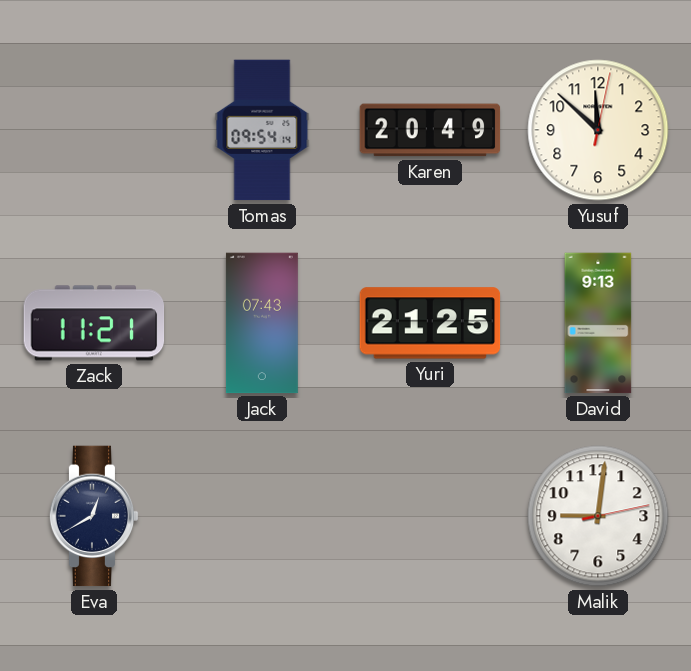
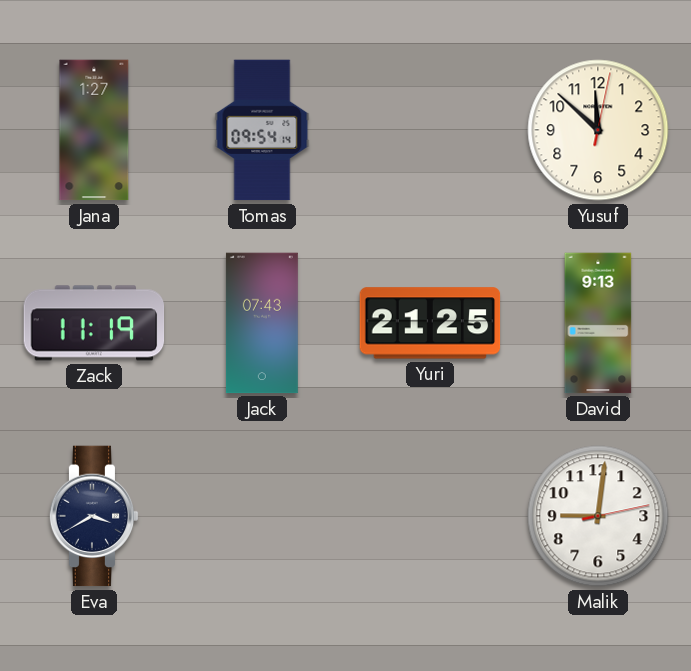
Jana: none -> 1:27
Karen: 20:49 -> none
Zack: 11:21 -> 11:19
Eva: 12:40 -> 3:40
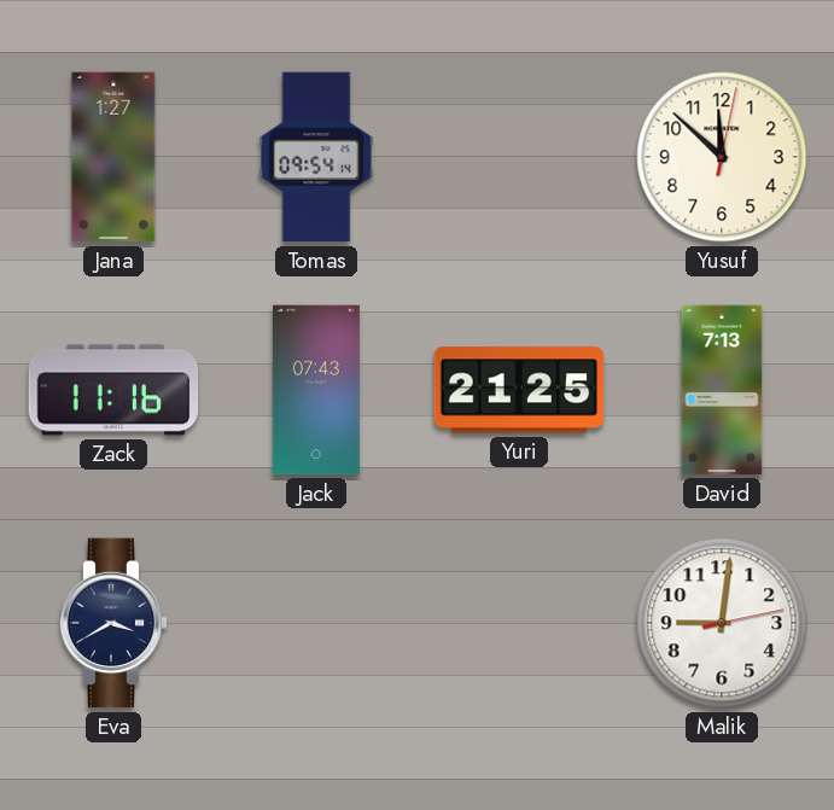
Zack: 11:19 -> 11:16
David: 9:13 -> 7:13
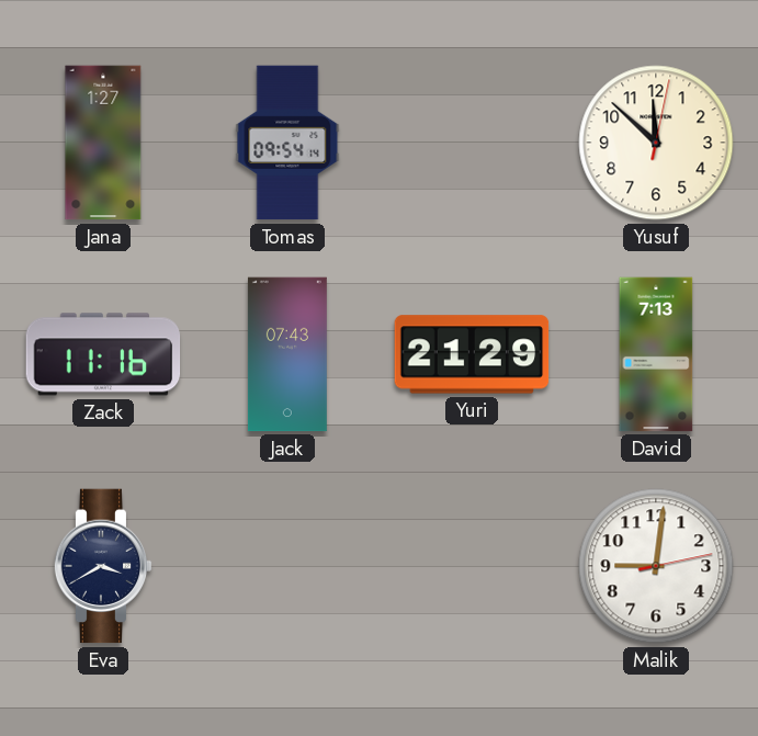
Yuri: 21:25 -> 21:29
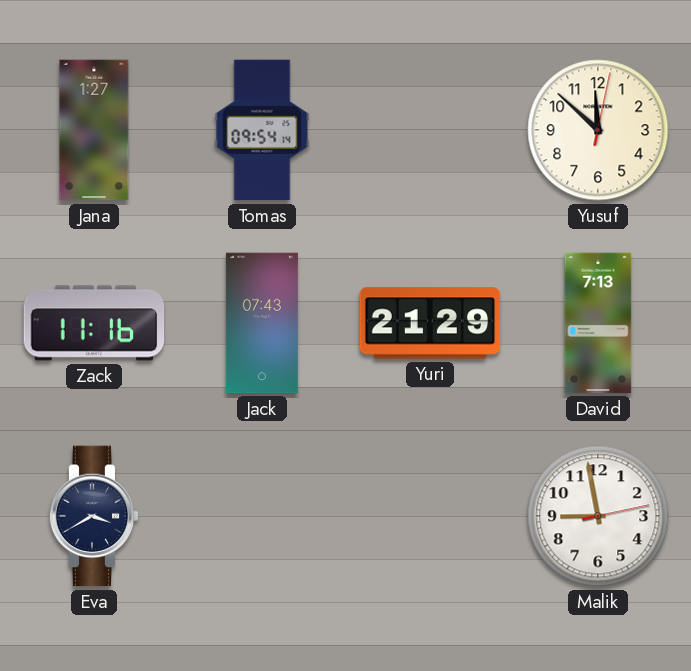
Malik: 9:01 -> 8:58
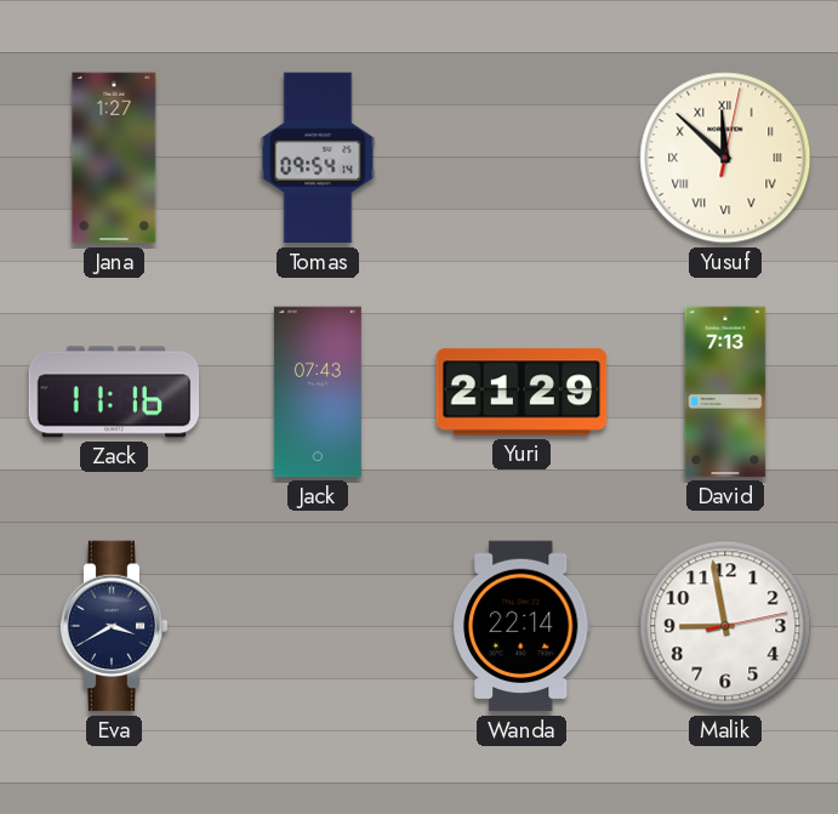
Yusuf numerals: Arabic -> Roman
Wanda: none -> 22:14
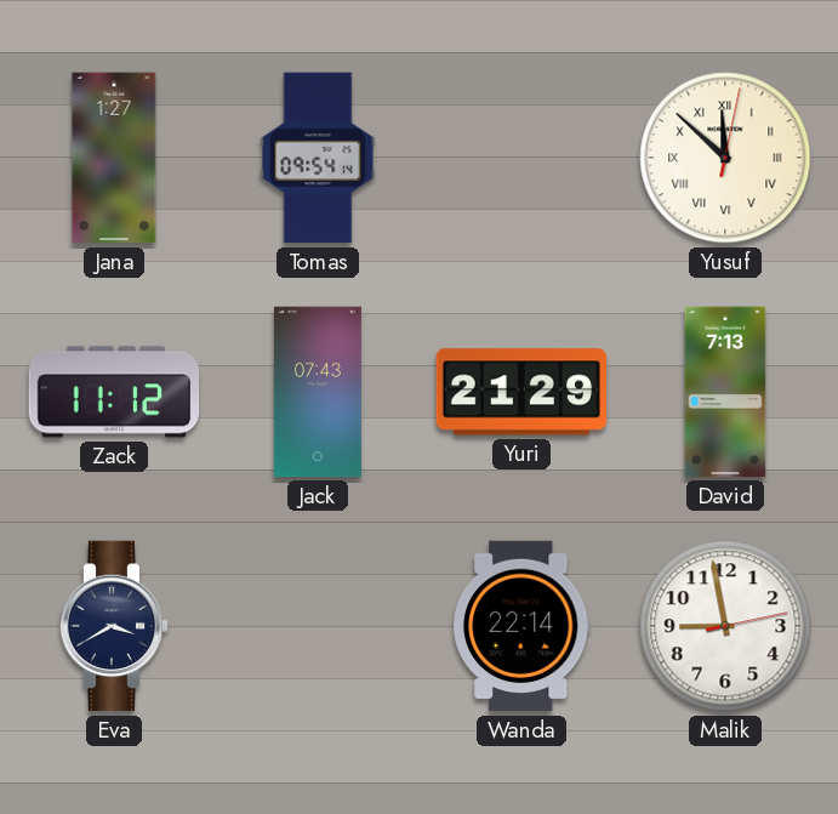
Zack: 11:16 -> 11:12
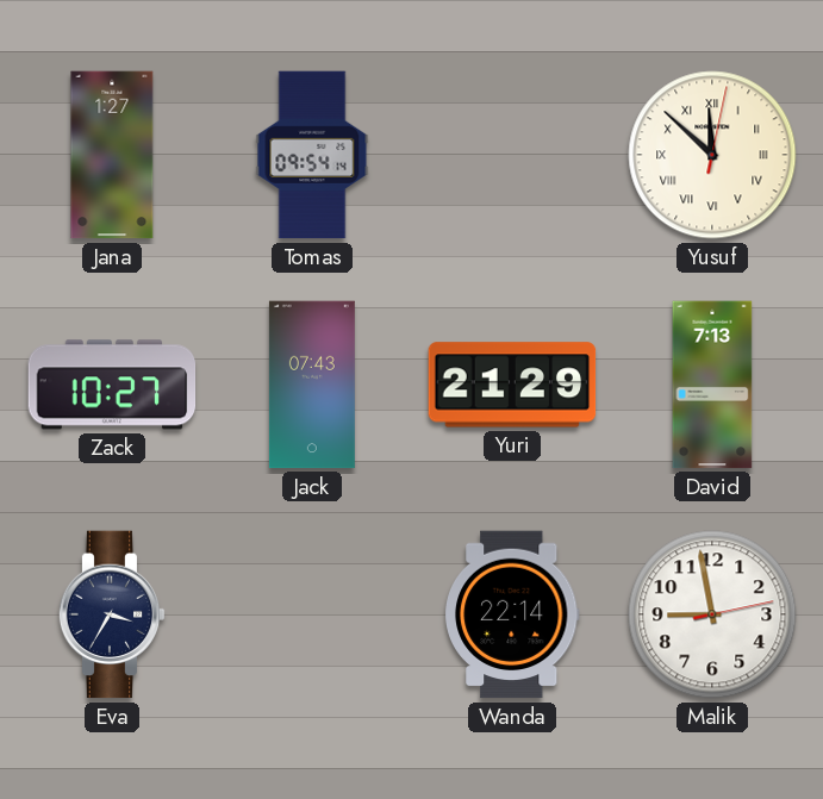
Zack: 11:12 -> 10:27
Eva: 3:40 -> 3:35
